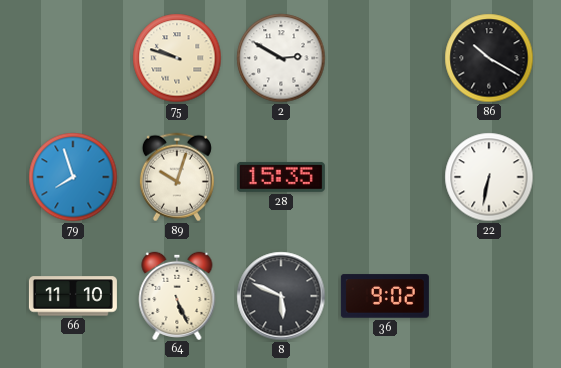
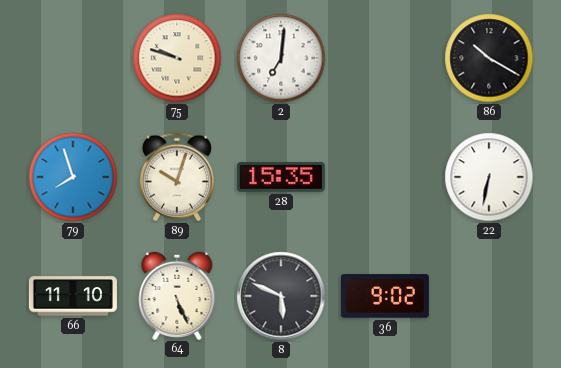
2: 2:50 -> 7:01
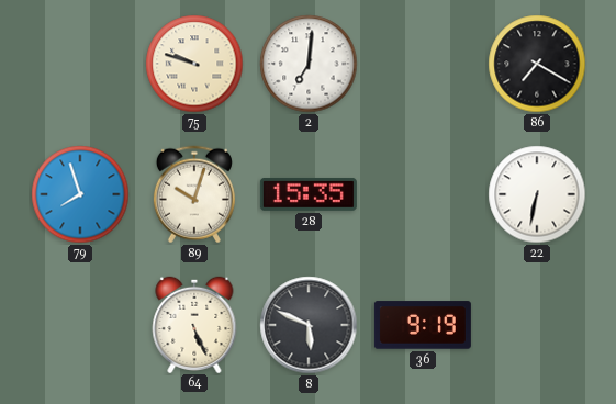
86: 10:20 -> 7:20
66: 11:10 -> none
36: 9:02 -> 9:19
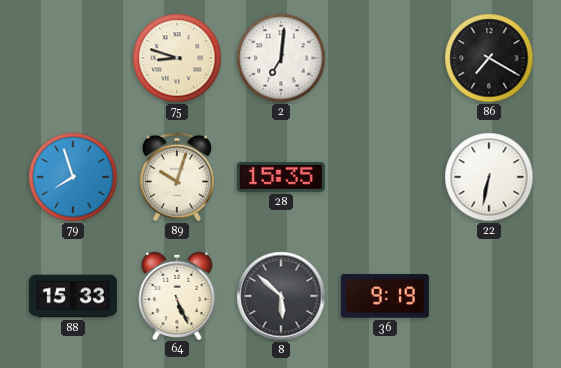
75: 9:48 -> 8:48
88: none -> 15:33
8: 5:49 -> 5:52
